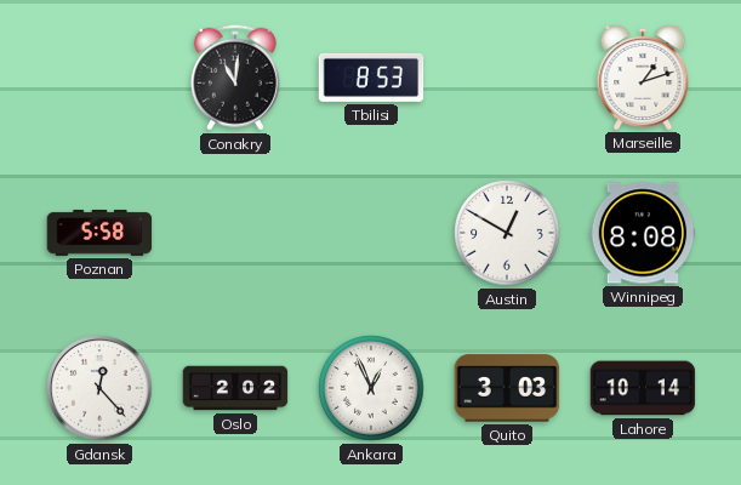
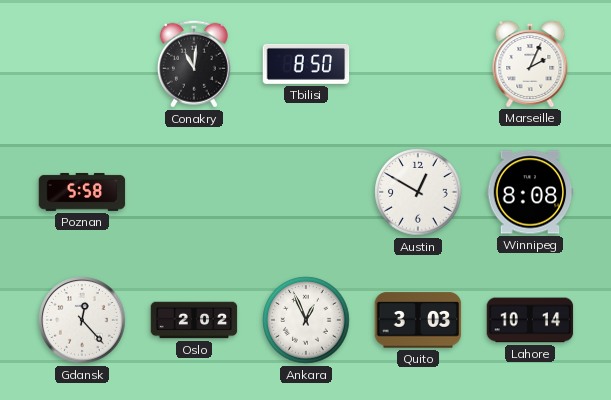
Tbilisi: 8:53 -> 8:50
Marseille: 1:12 -> 2:04
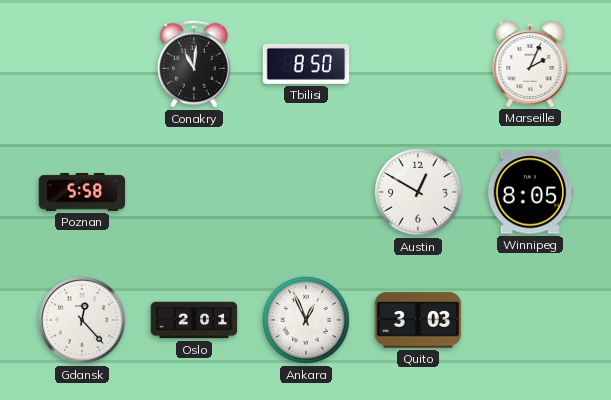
Winnipeg: 8:08 -> 8:05
Oslo: 2:02 -> 2:01
Lahore: 10:14 -> none
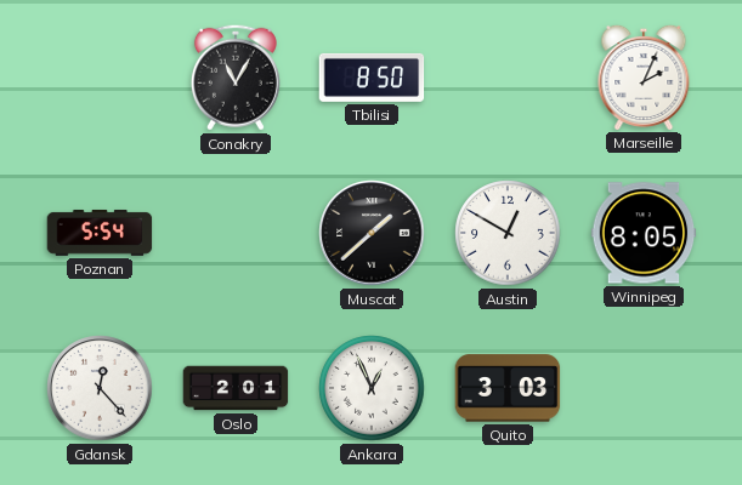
Conakry: 11:01 -> 11:05
Poznan: 5:58 -> 5:54
Muscat: none -> 1:38
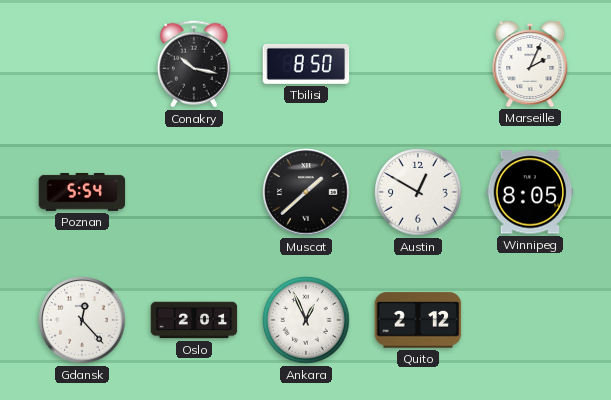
Conakry: 11:05 -> 10:17
Quito: 3:03 -> 2:12
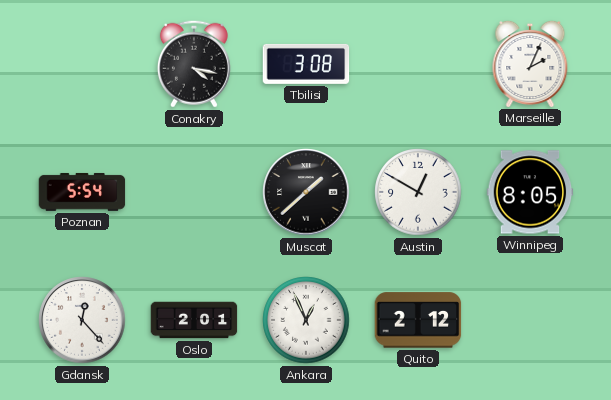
Conakry: 10:17 -> 4:17
Tbilisi: 8:50 -> 3:08
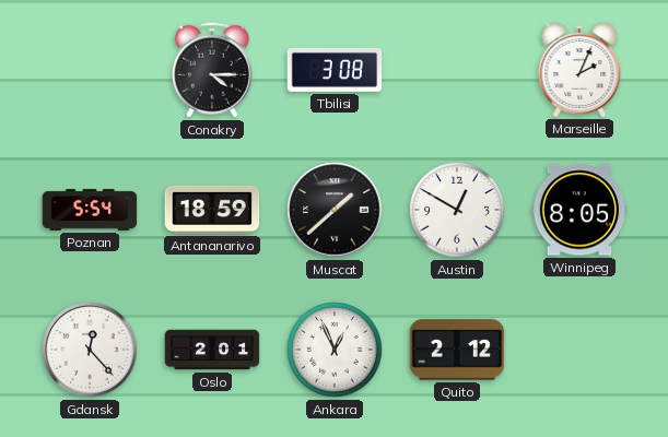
Conakry: 4:17 -> 4:15
Antananarivo: none -> 18:59
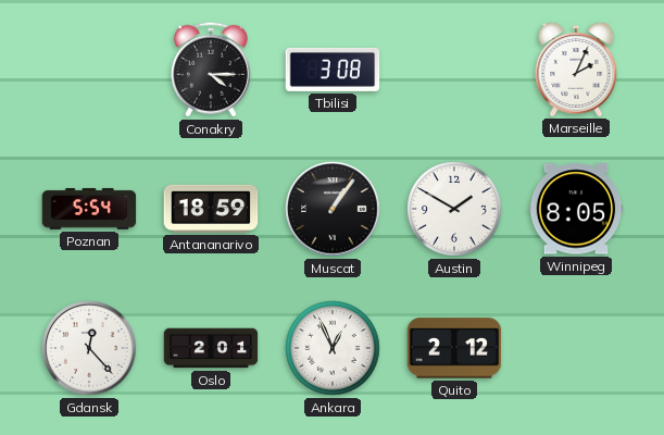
Muscat: 1:38 -> 1:06
Austin: 12:50 -> 1:50
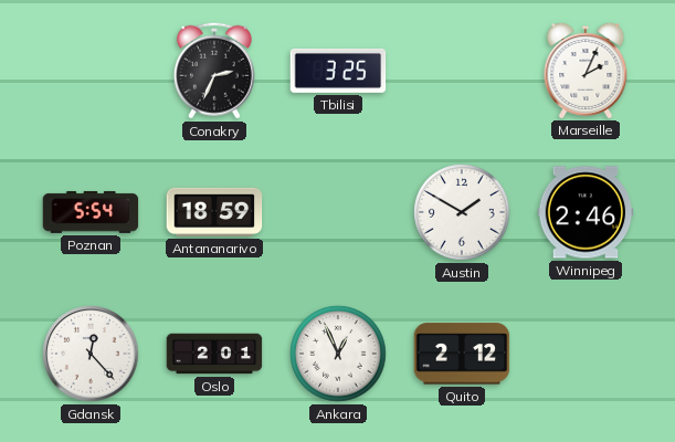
Conakry: 4:15 -> 2:34
Tbilisi: 3:08 -> 3:25
Muscat: 1:06 -> none
Winnipeg: 8:05 -> 2:46
